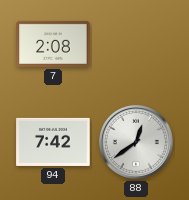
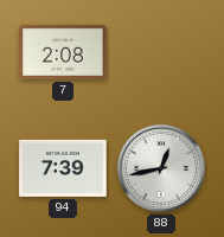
94: 7:42 -> 7:39
88: 12:39 -> 12:43
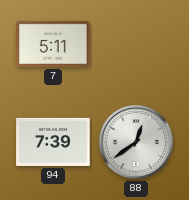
7: 2:08 -> 5:11
88: 12:43 -> 12:39
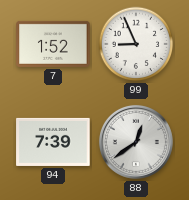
7: 5:11 -> 1:52
99: none -> 8:56
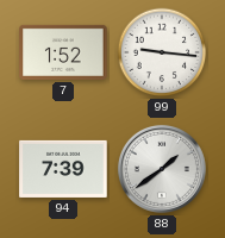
99: 8:56 -> 9:16
88: 12:39 -> 1:39
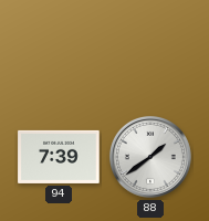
7: 1:52 -> none
99: 9:16 -> none
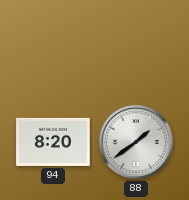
94: 7:39 -> 8:20
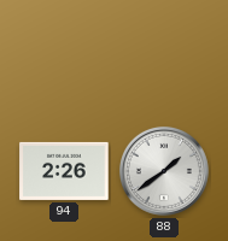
94: 8:20 -> 2:26
